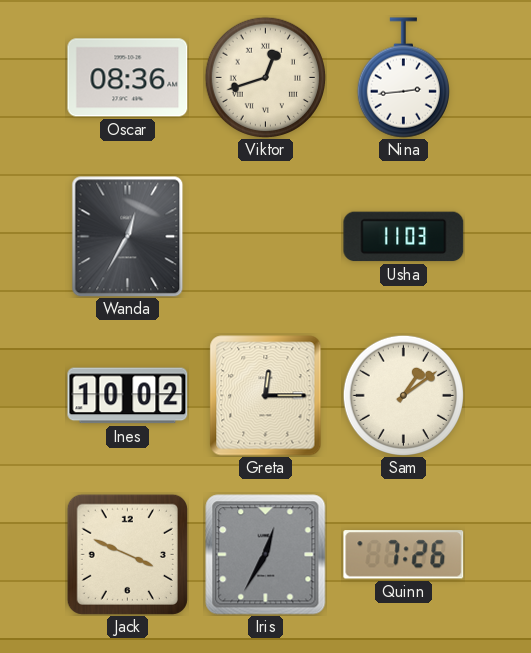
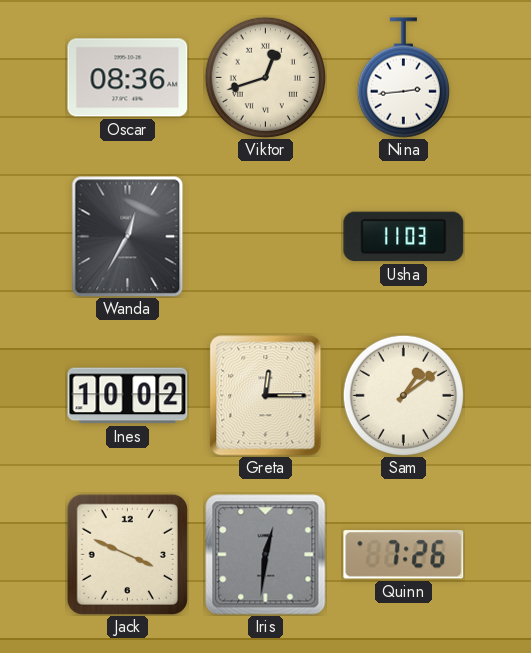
Iris: 12:35 -> 12:31
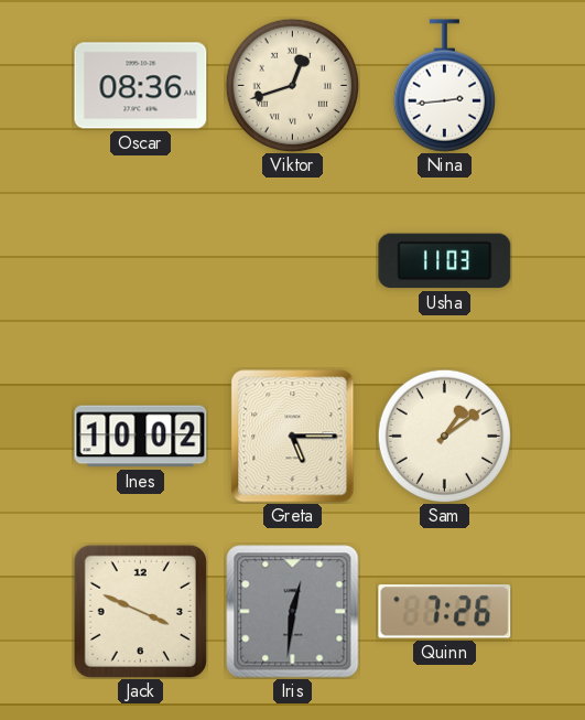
Wanda: 12:35 -> none
Greta: 12:15 -> 5:15
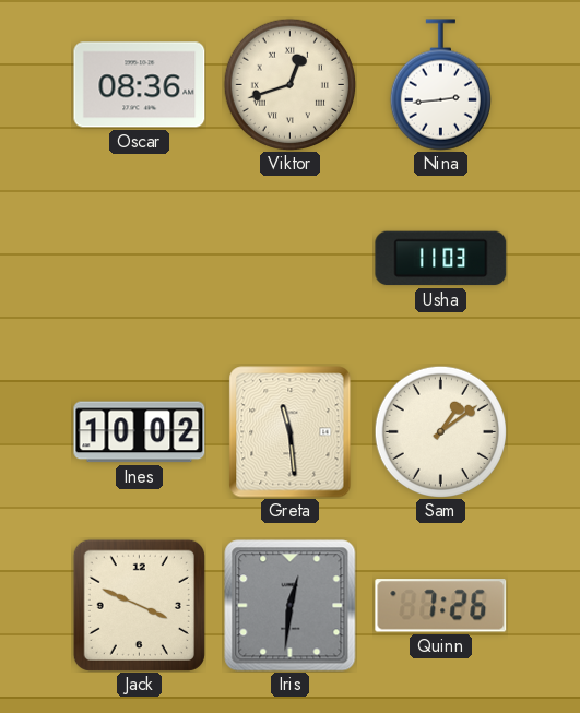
Greta: 5:15 -> 11:29
